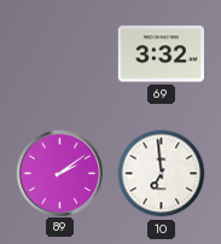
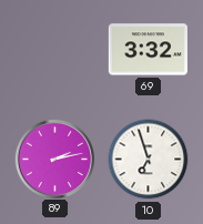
89: 2:09 -> 2:13
10: 6:59 -> 6:57
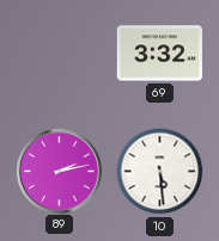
10: 6:57 -> 5:29
